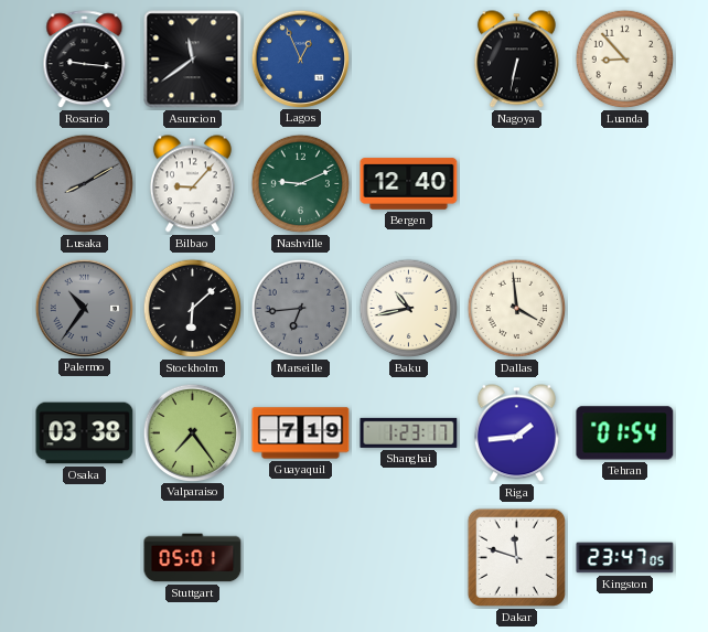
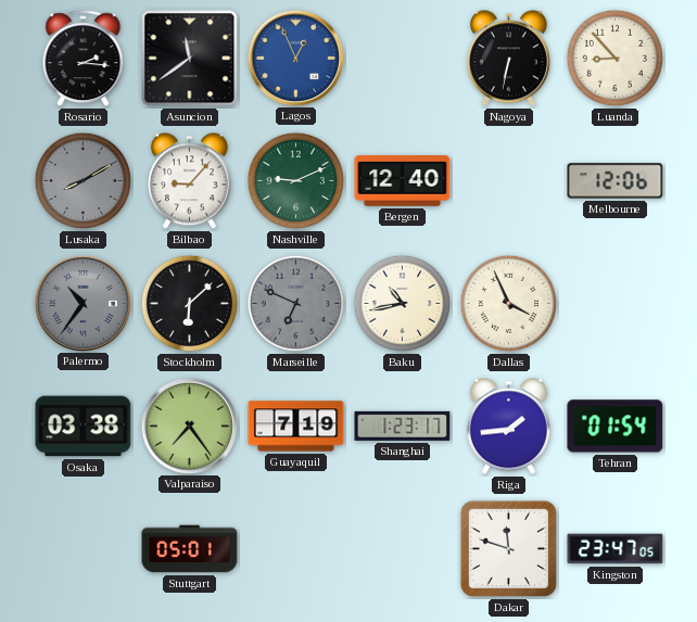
Rosario: 9:16 -> 2:16
Melbourne: none -> 12:06
Marseille: 6:44 -> 6:49
Dallas: 3:59 -> 3:56
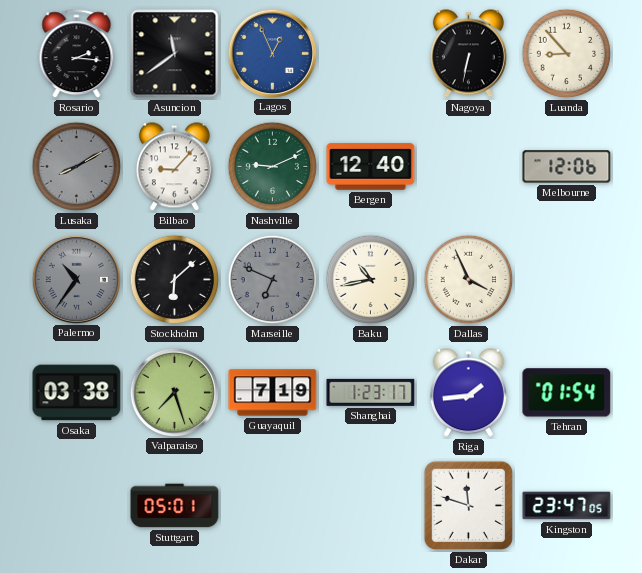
Valparaiso: 7:24 -> 7:27
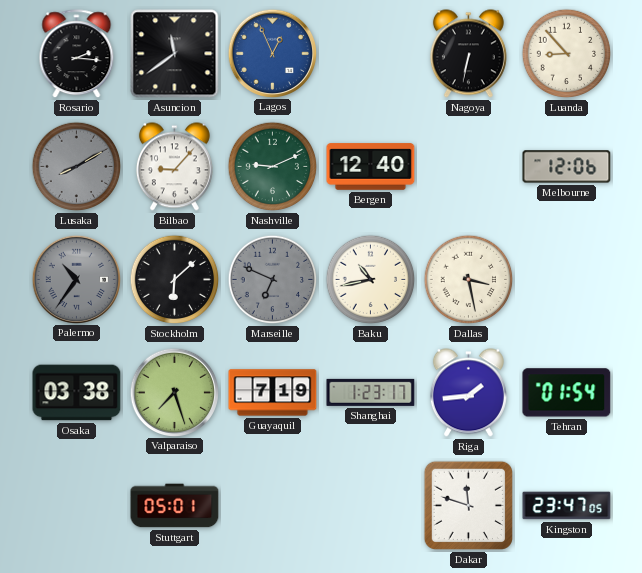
Dallas: 3:56 -> 3:28
